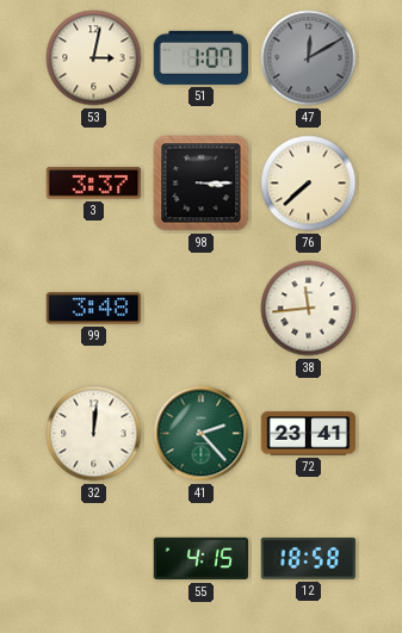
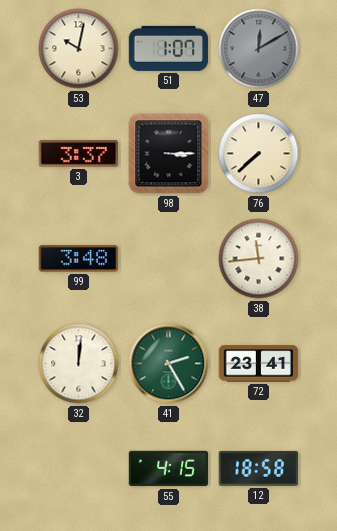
53: 3:02 -> 10:02
41: 2:23 -> 2:25
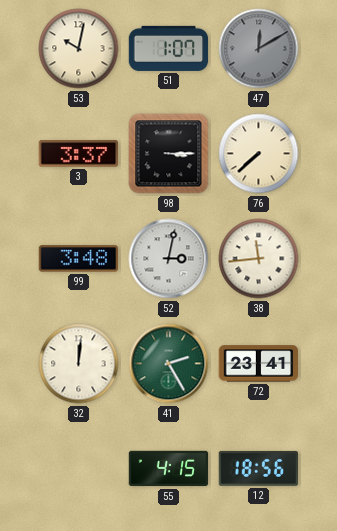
52: none -> 3:02
12: 18:58 -> 18:56
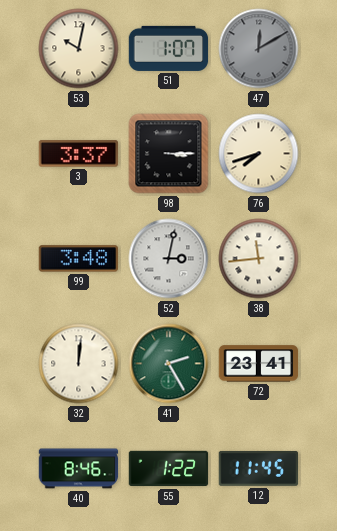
76: 7:38 -> 7:42
40: none -> 8:46
55: 4:15 -> 1:22
12: 18:56 -> 11:45
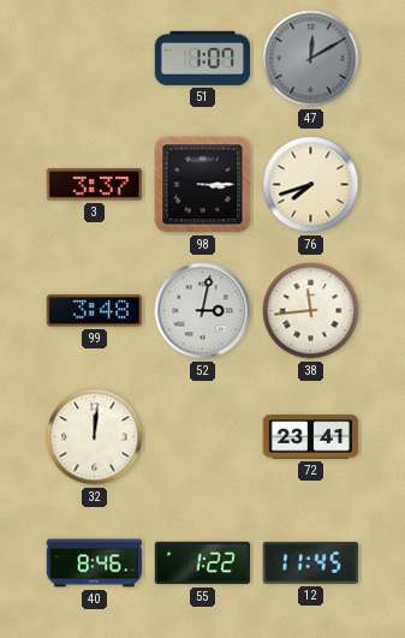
53: 10:02 -> none
41: 2:25 -> none
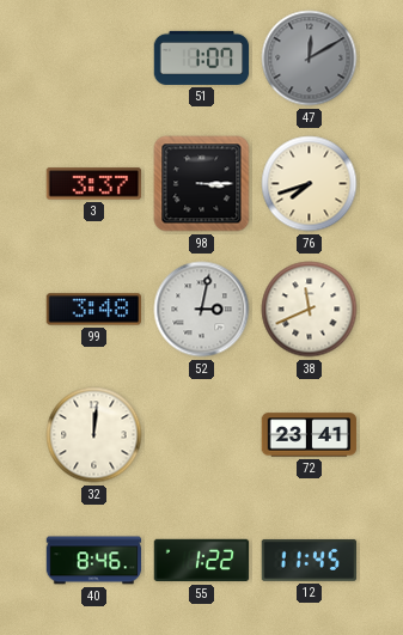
38: 11:44 -> 11:41
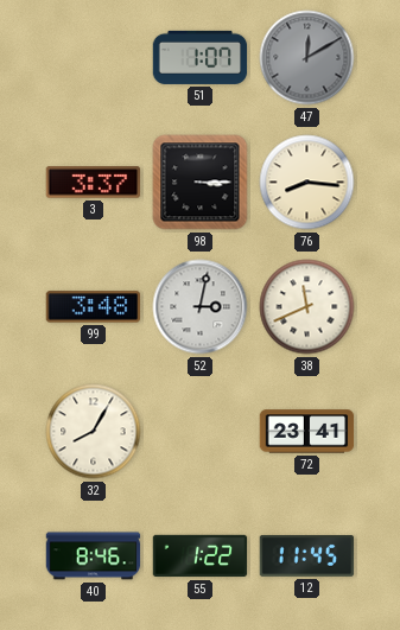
76: 7:42 -> 8:16
32: 12:01 -> 8:05
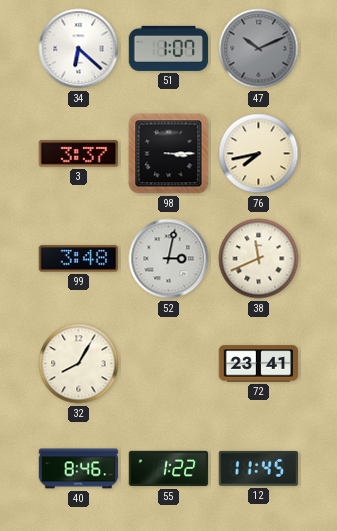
34: none -> 6:22
47: 12:10 -> 10:11
76: 8:16 -> 7:43
